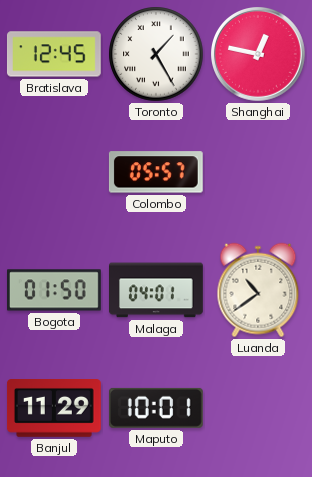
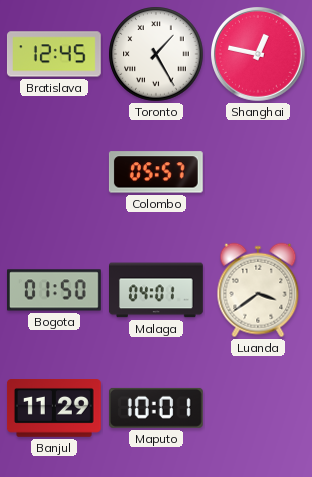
Luanda: 10:39 -> 3:39
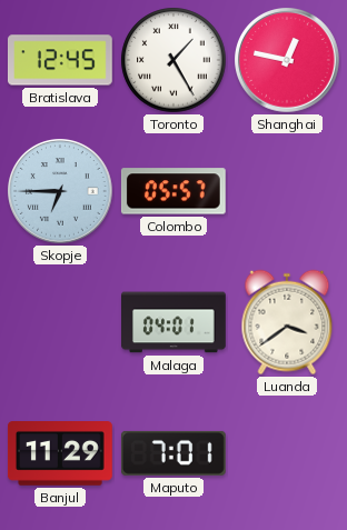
Skopje: none -> 6:45
Bogota: 01:50 -> none
Maputo: 10:01 -> 7:01
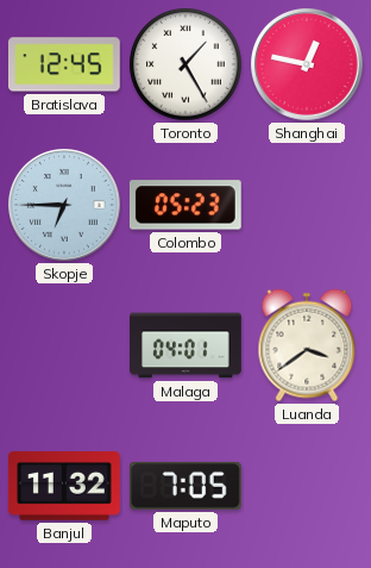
Colombo: 05:57 -> 05:23
Banjul: 11:29 -> 11:32
Maputo: 7:01 -> 7:05
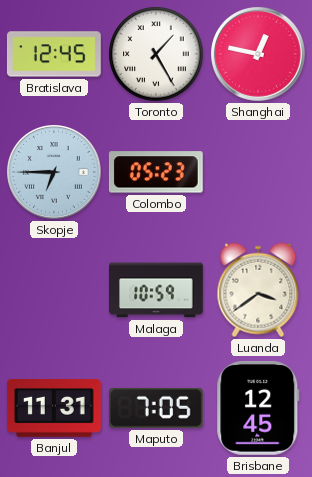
Malaga: 04:01 -> 10:59
Banjul: 11:32 -> 11:31
Brisbane: none -> 12:45
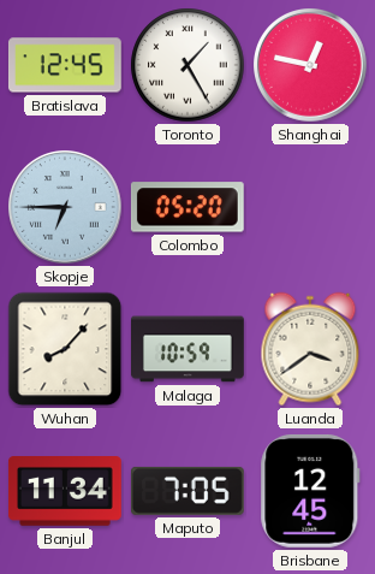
Colombo: 05:23 -> 05:20
Wuhan: none -> 8:07
Banjul: 11:31 -> 11:34
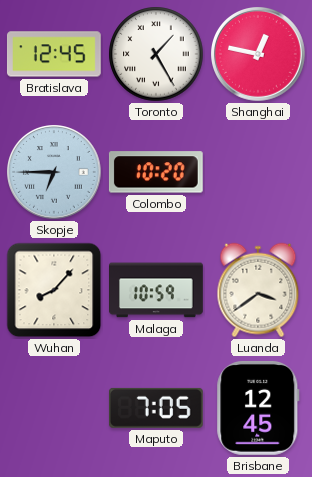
Colombo: 05:20 -> 10:20
Banjul: 11:34 -> none
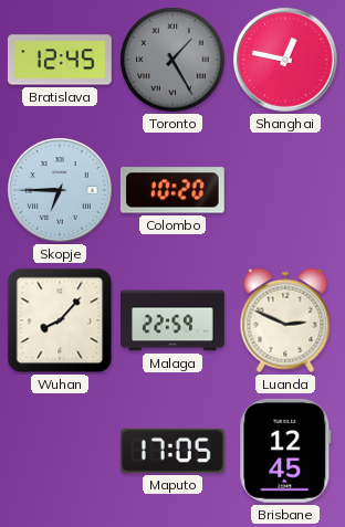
Toronto dial: white -> grey
Malaga: 10:59 -> 22:59
Luanda: 3:39 -> 2:49
Maputo: 7:05 -> 17:05
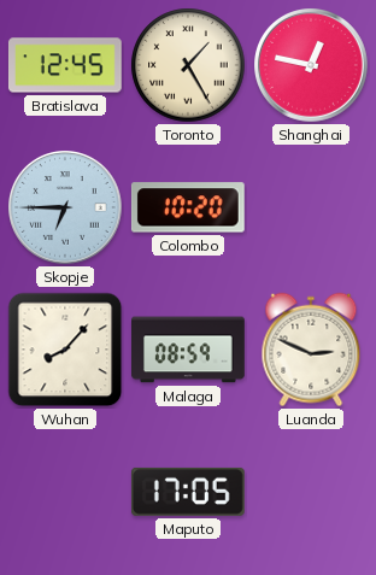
Toronto dial: grey -> cream
Malaga: 22:59 -> 08:59
Brisbane: 12:45 -> none
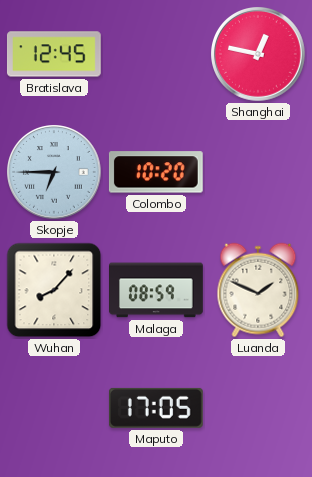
Toronto: 1:25 -> none
Luanda: 2:49 -> 1:49
